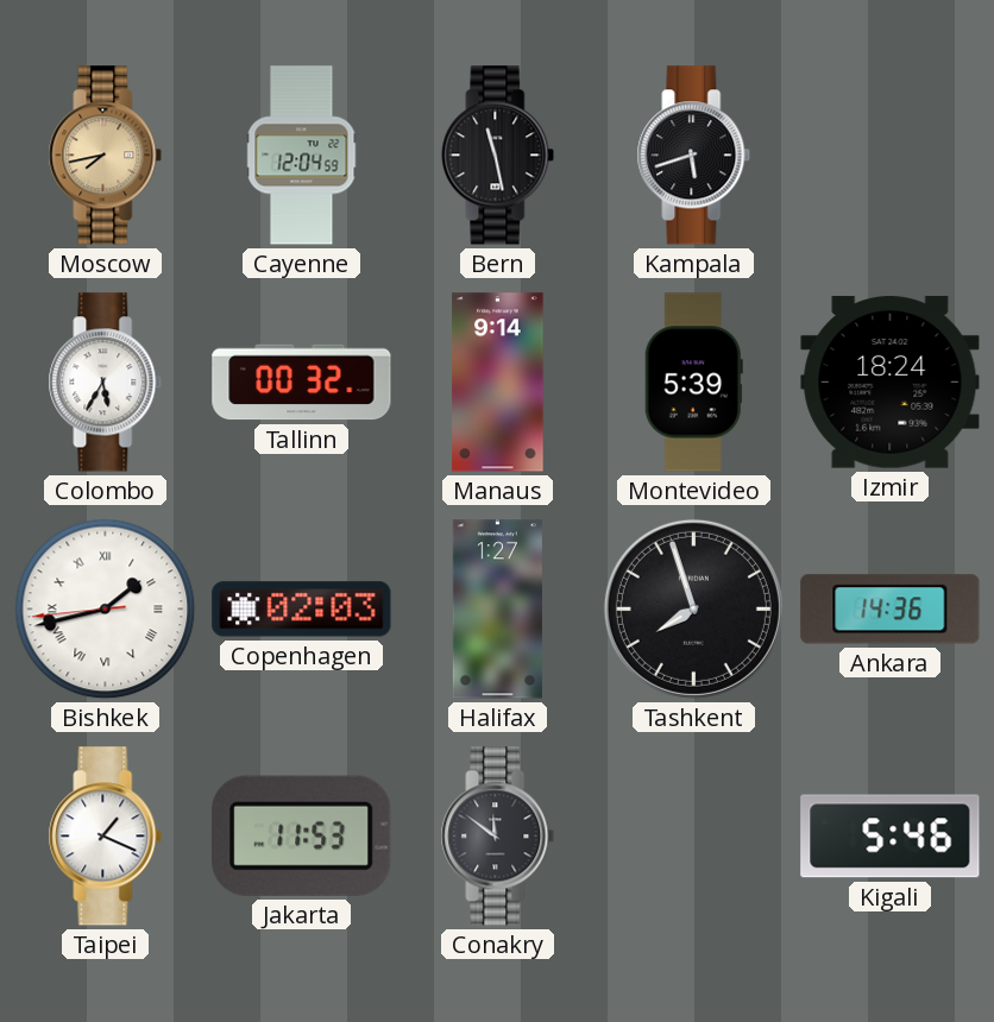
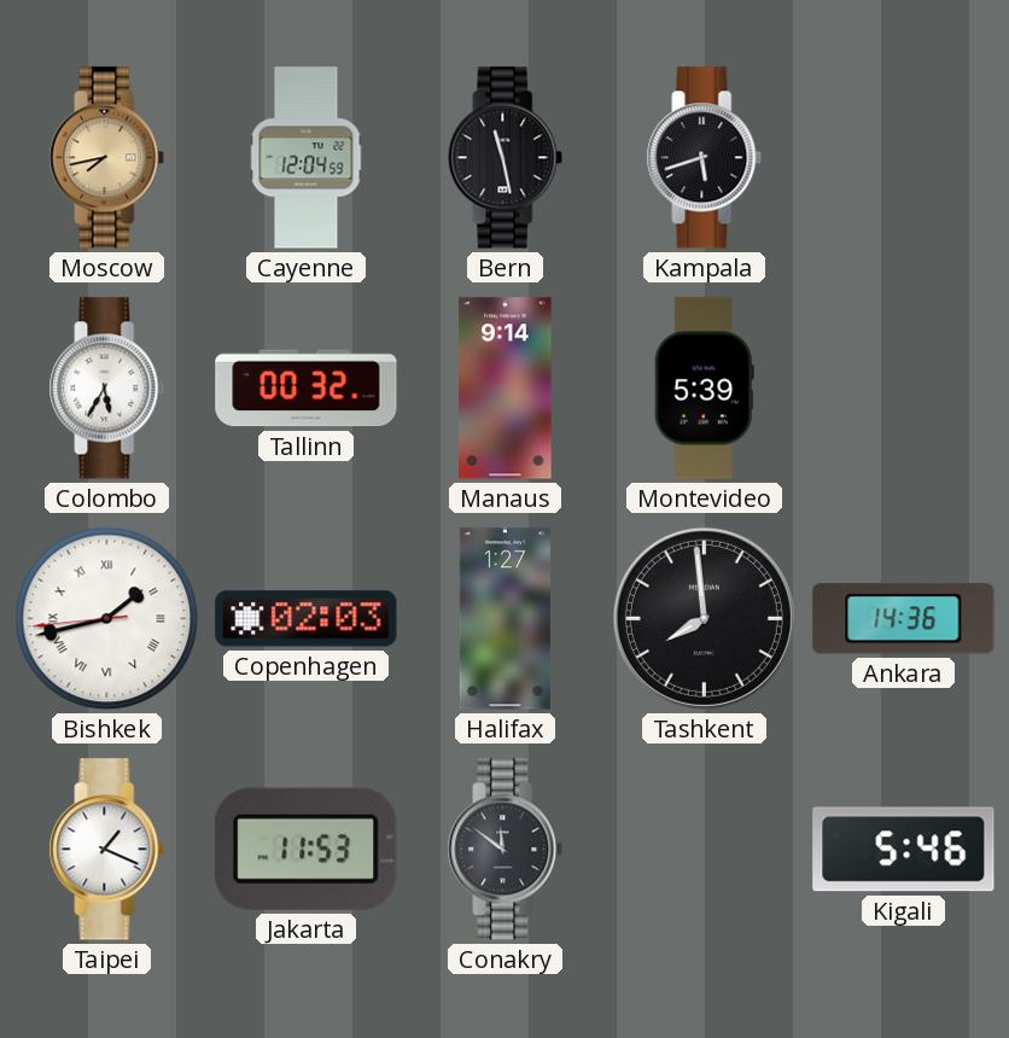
Izmir: 18:24 -> none
Tashkent: 7:57 -> 7:59
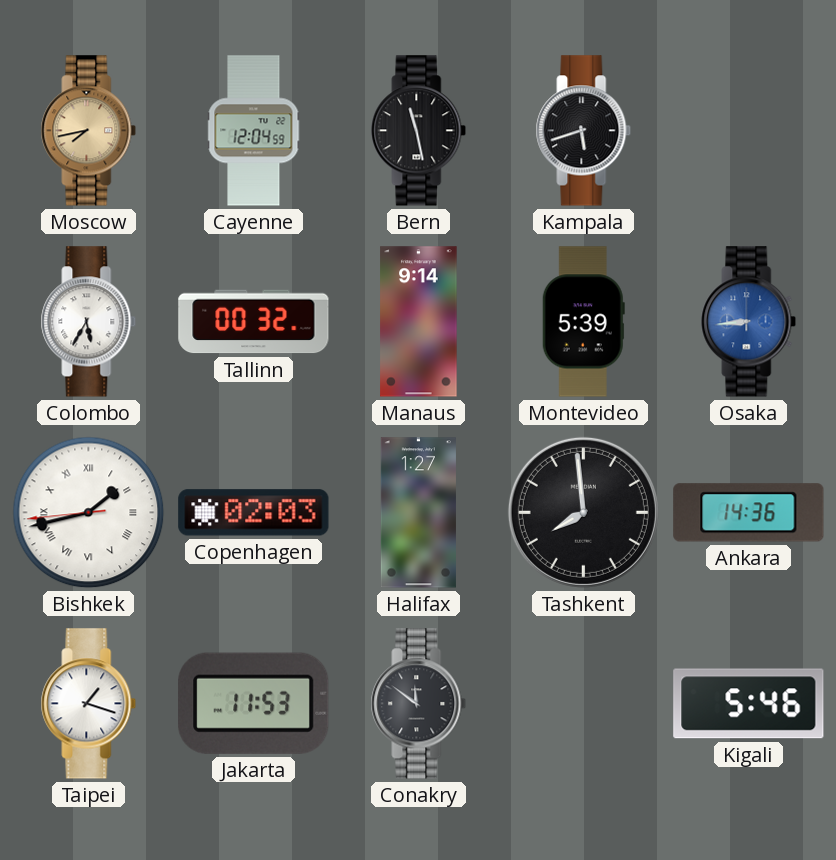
Osaka: none -> 8:44
Taipei: 1:19 -> 1:18
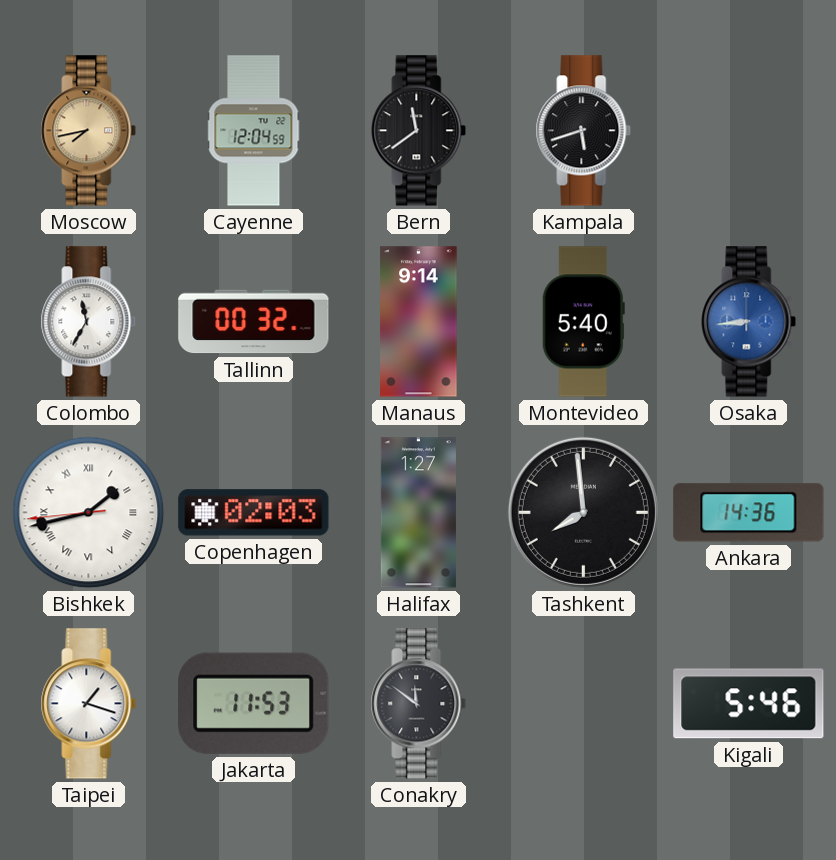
Bern: 11:28 -> 11:39
Colombo: 5:35 -> 11:35
Montevideo: 5:39 -> 5:40
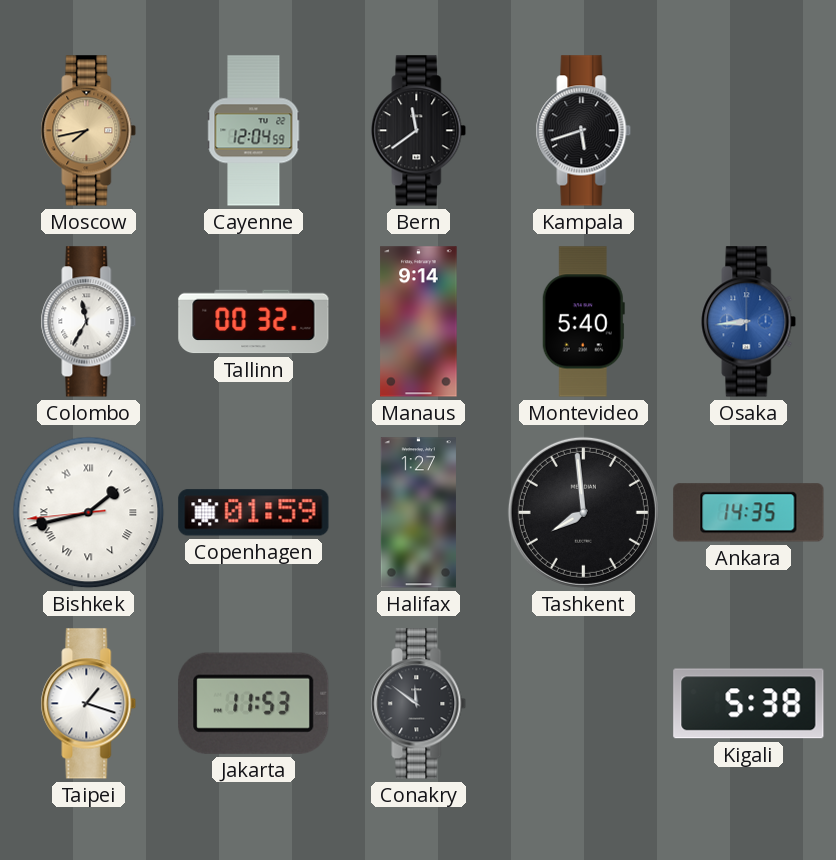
Copenhagen: 02:03 -> 01:59
Ankara: 14:36 -> 14:35
Kigali: 5:46 -> 5:38
